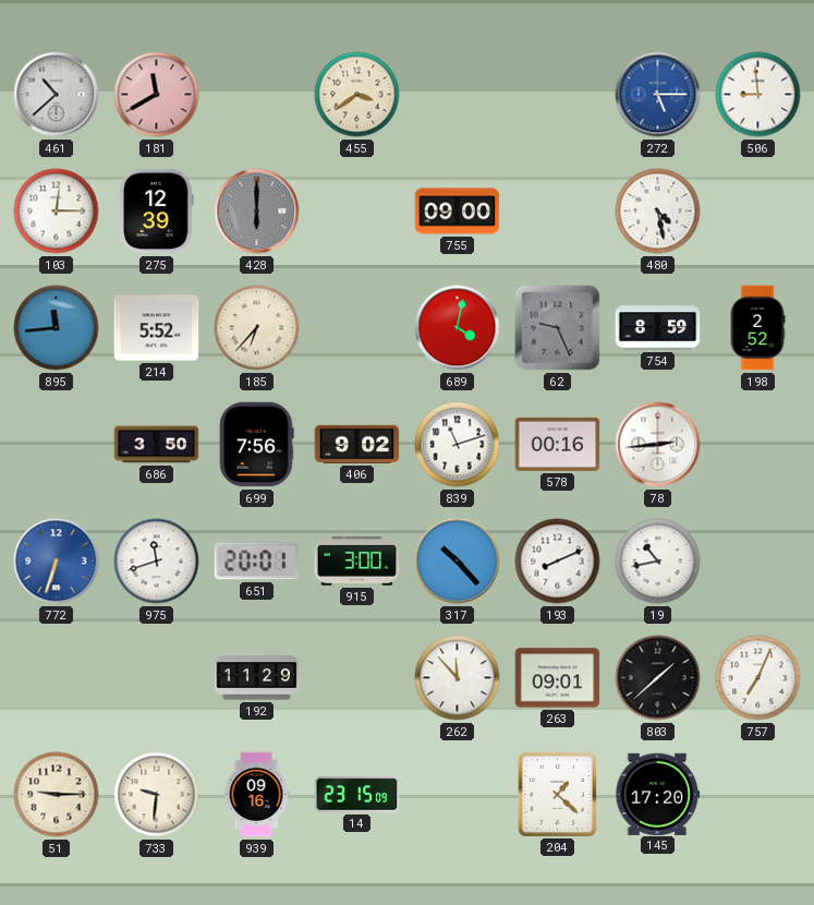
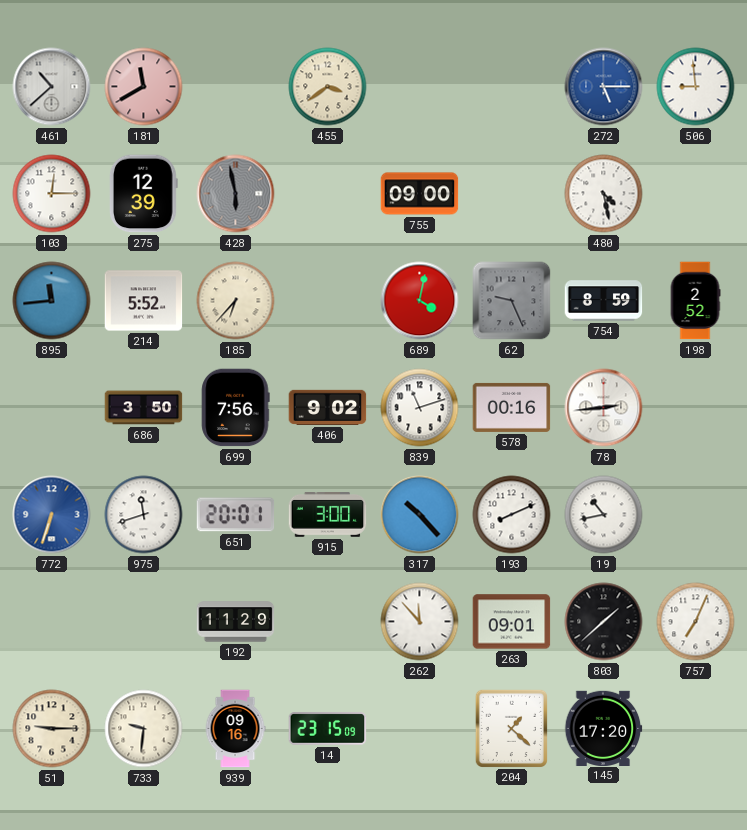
428: 6:00 -> 5:58
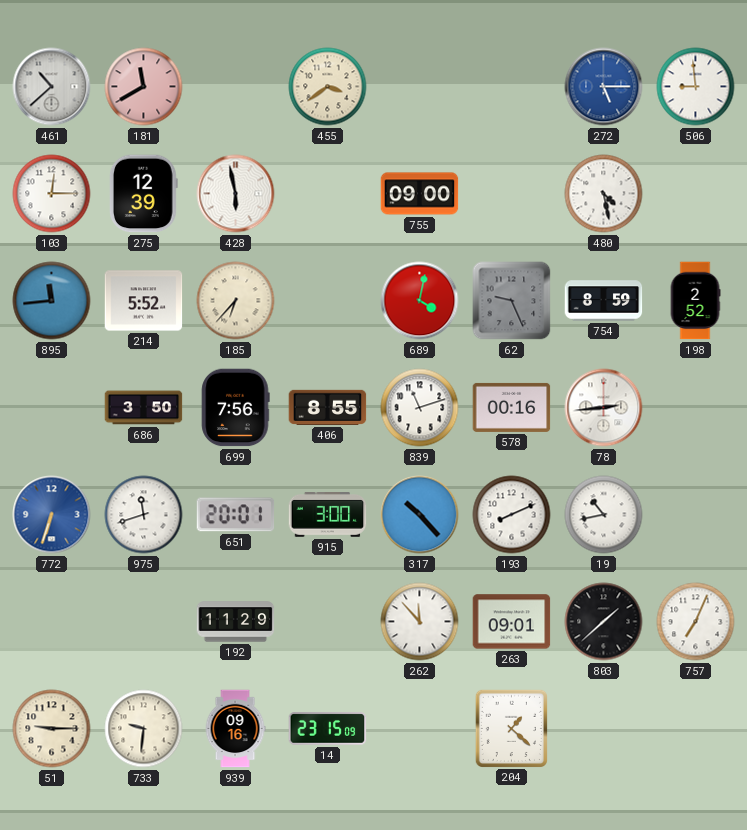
428 dial: grey -> white
406: 9:02 -> 8:55
145: 17:20 -> none
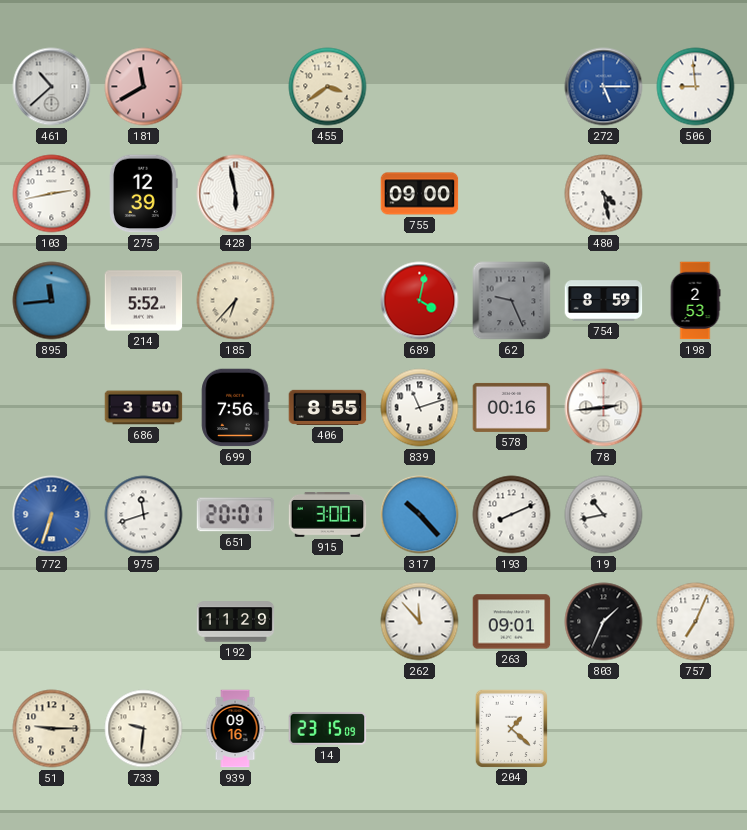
103: 12:15 -> 2:43
198: 2:52 -> 2:53
803: 1:38 -> 1:34
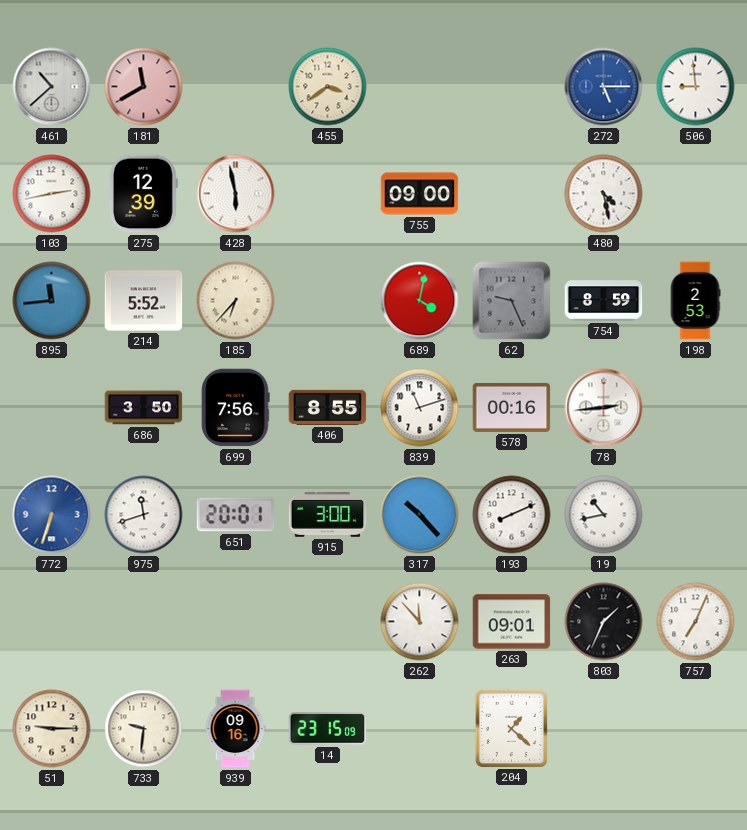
192: 11:29 -> none
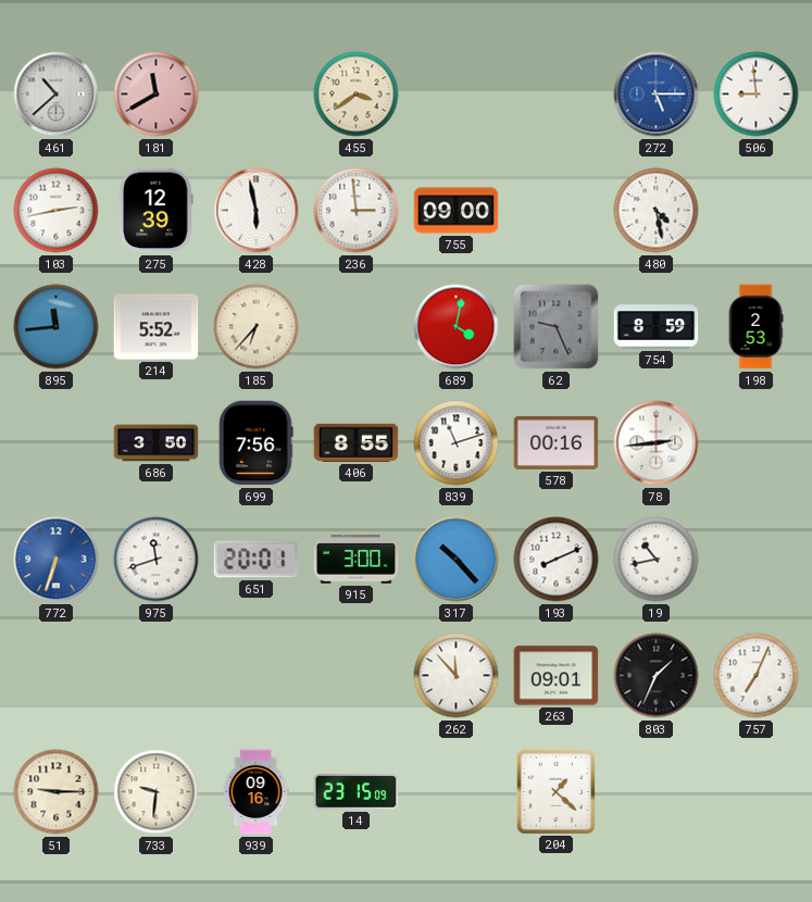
236: none -> 2:59
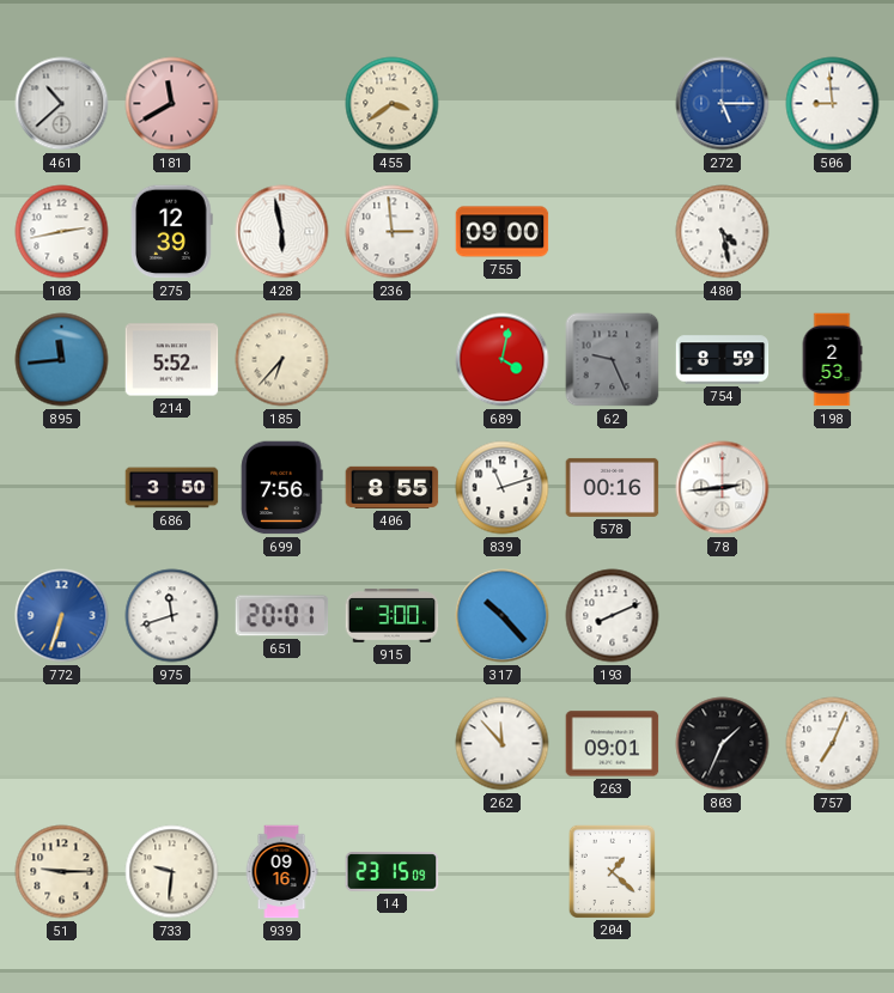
19: 10:43 -> none
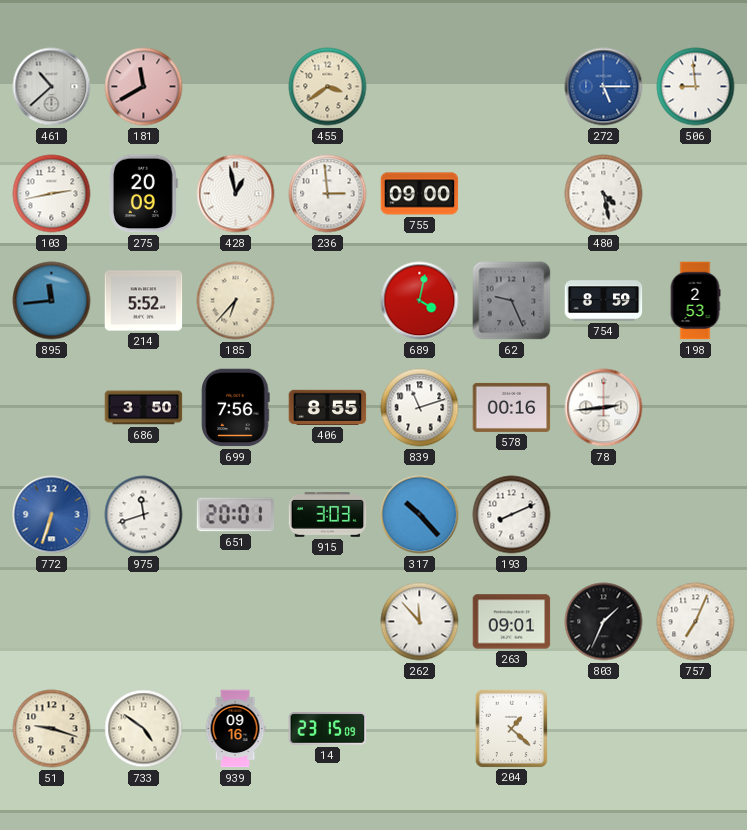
275: 12:39 -> 20:09
428: 5:58 -> 12:58
915: 3:00 -> 3:03
51: 9:15 -> 9:18
733: 9:31 -> 4:51
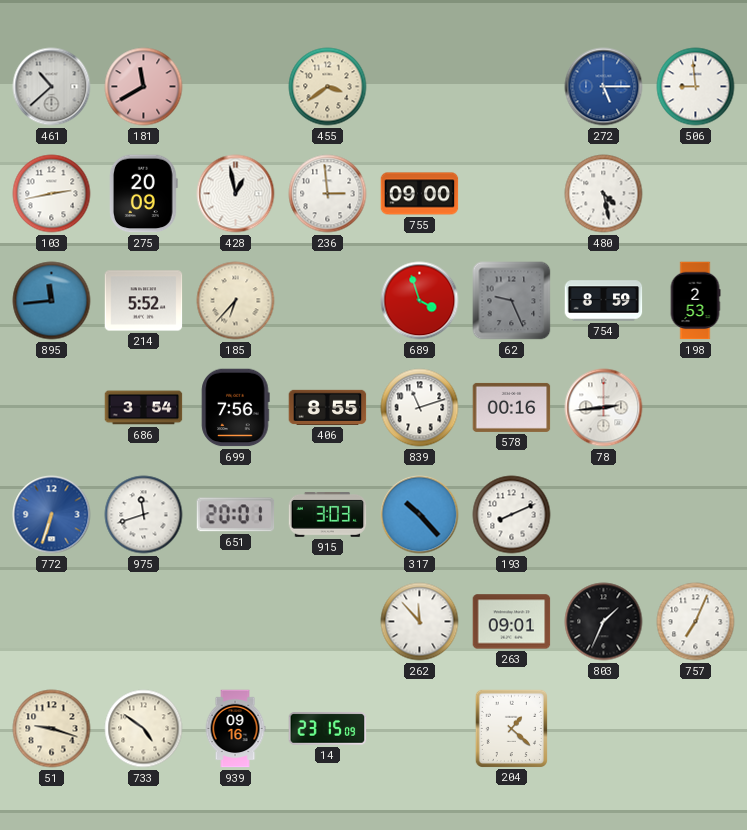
689: 4:02 -> 3:57
686: 3:50 -> 3:54
